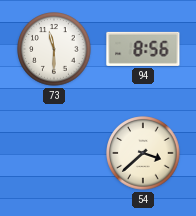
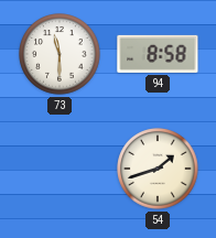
94: 8:56 -> 8:58
54: 3:38 -> 1:42
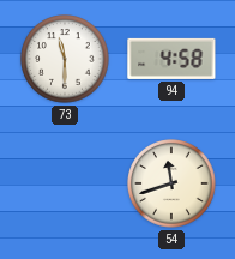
94: 8:58 -> 4:58
54: 1:42 -> 11:42
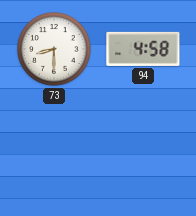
73: 11:30 -> 8:30
54: 11:42 -> none
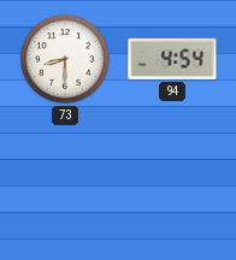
94: 4:58 -> 4:54
